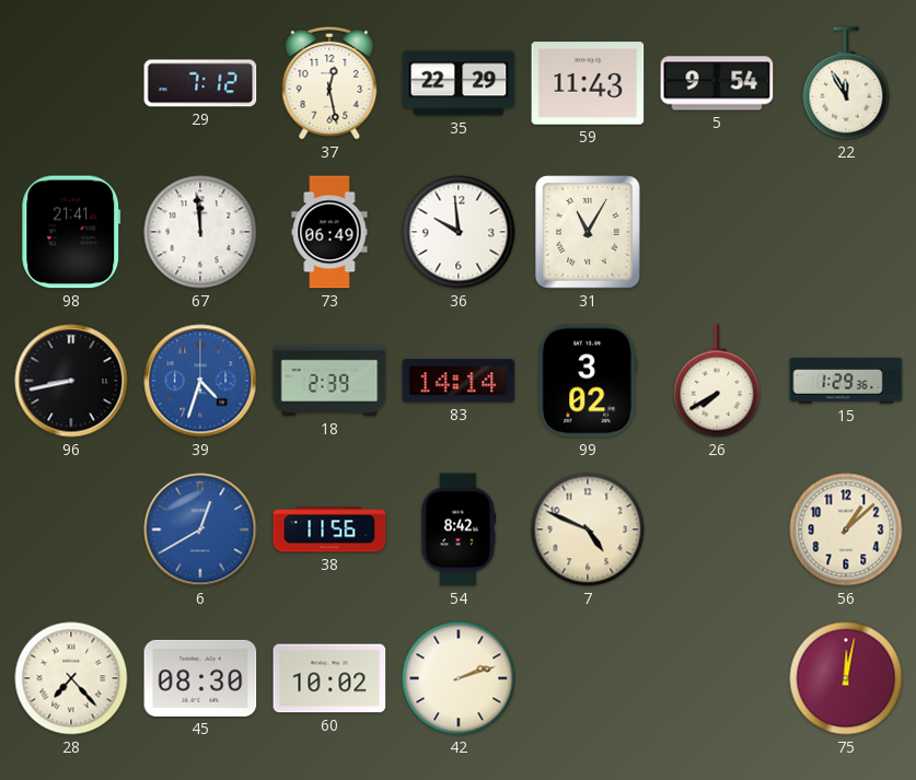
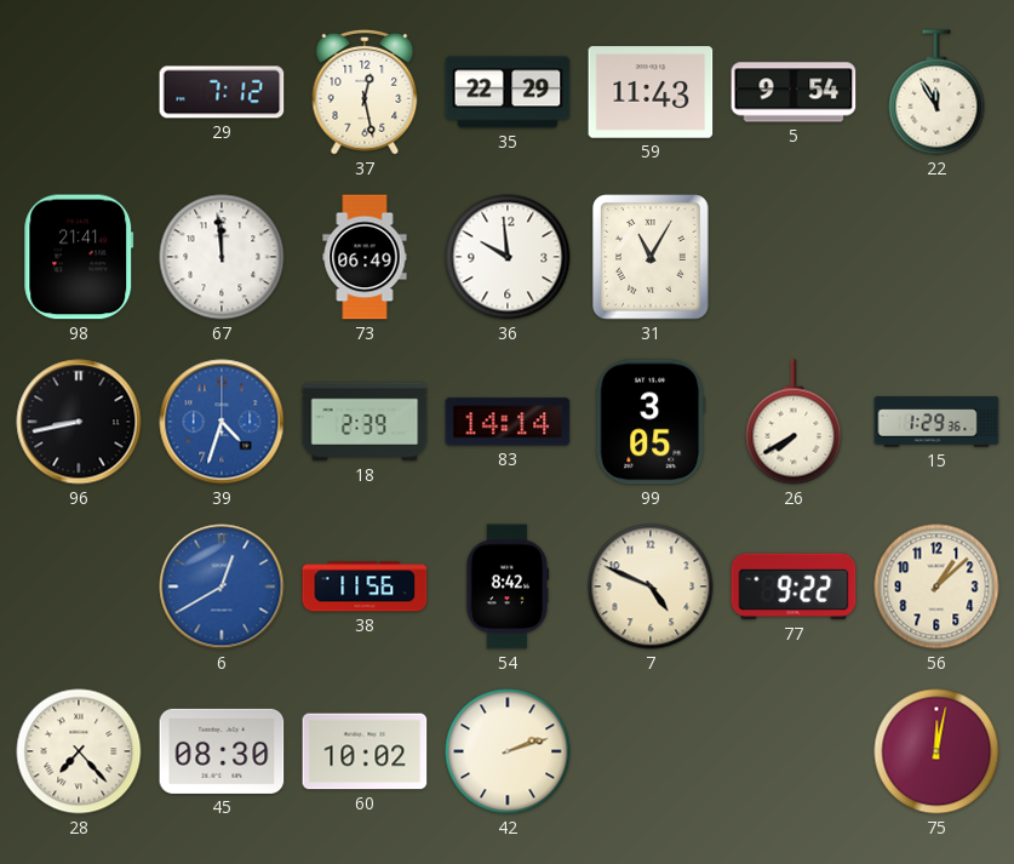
99: 3:02 -> 3:05
77: none -> 9:22
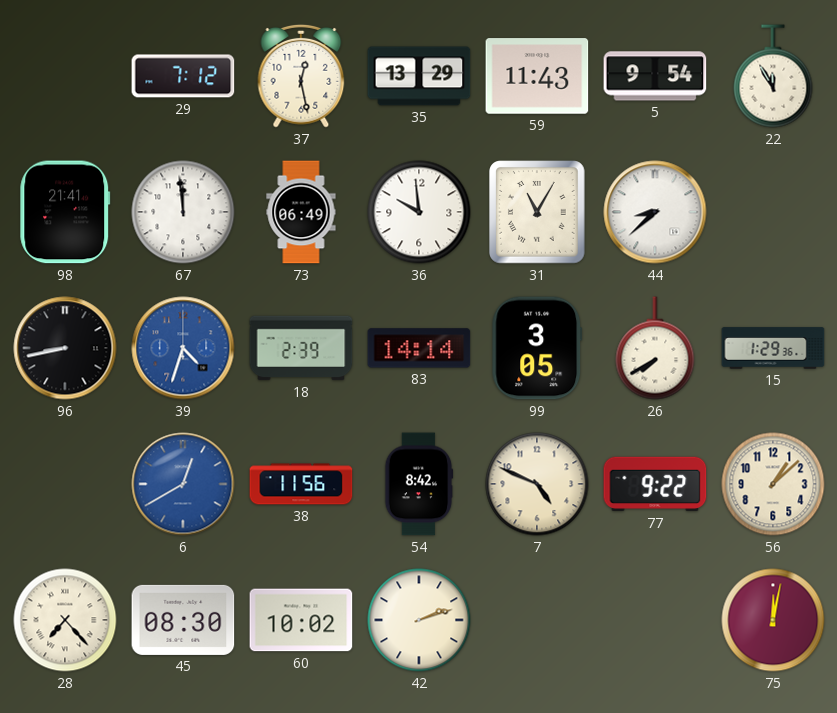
35: 22:29 -> 13:29
44: none -> 8:38
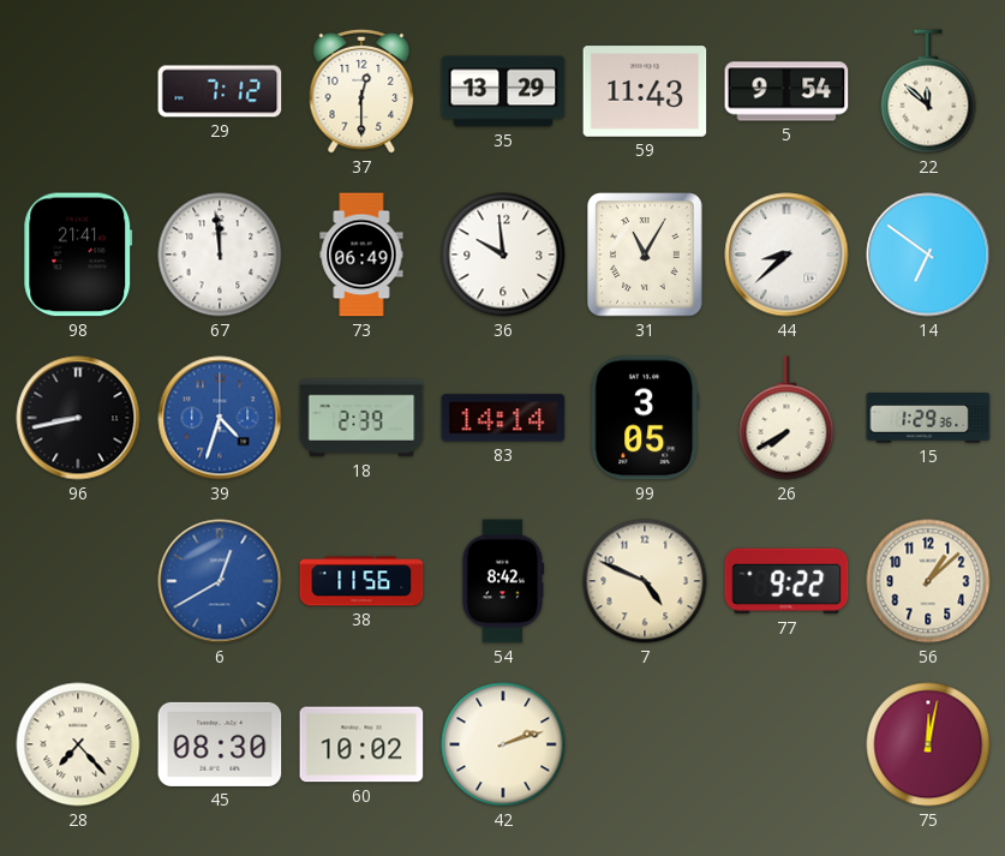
37: 12:28 -> 12:30
22: 11:55 -> 11:52
14: none -> 6:51
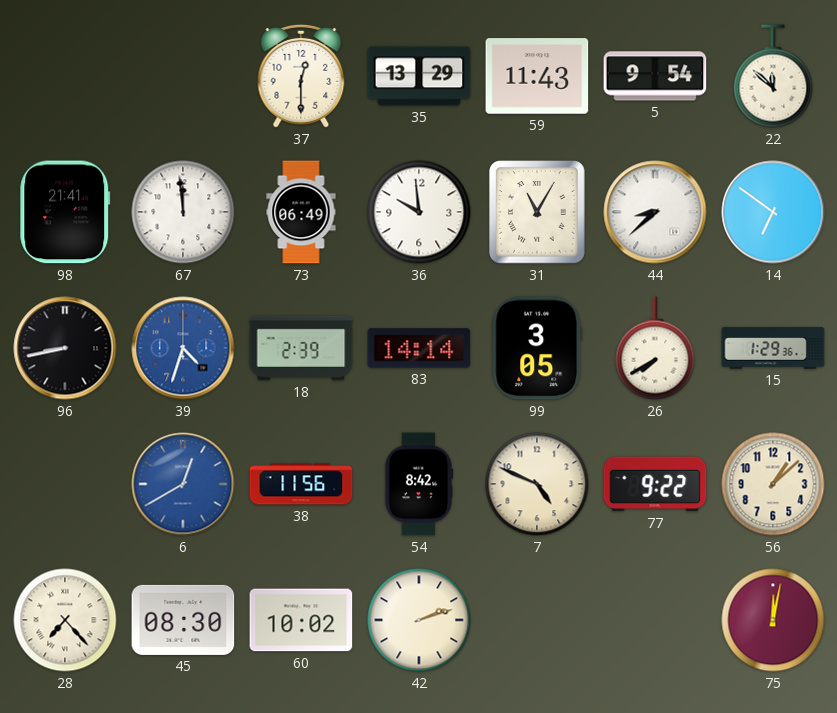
29: 7:12 -> none
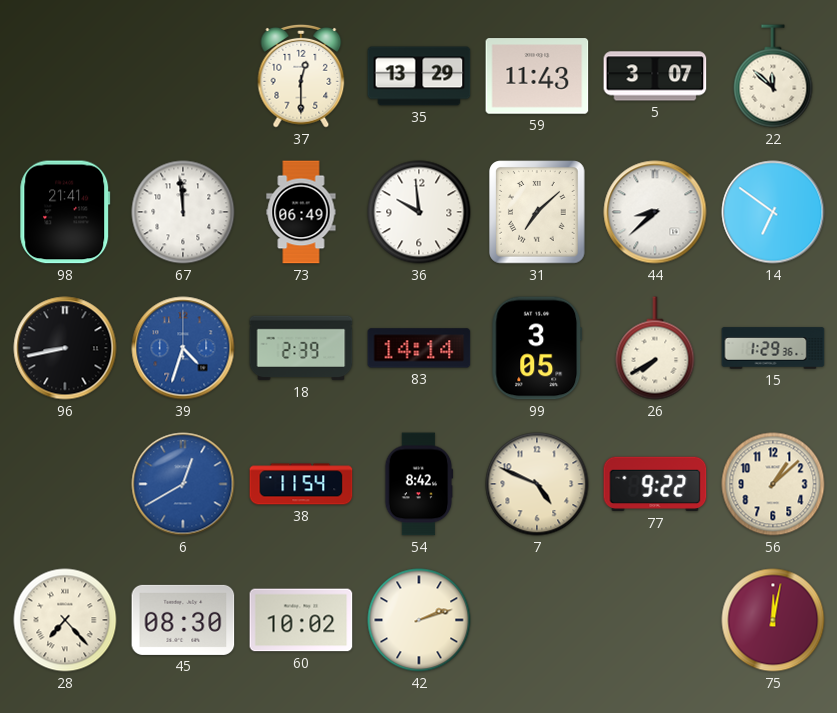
5: 9:54 -> 3:07
31: 11:05 -> 7:08
38: 11:56 -> 11:54
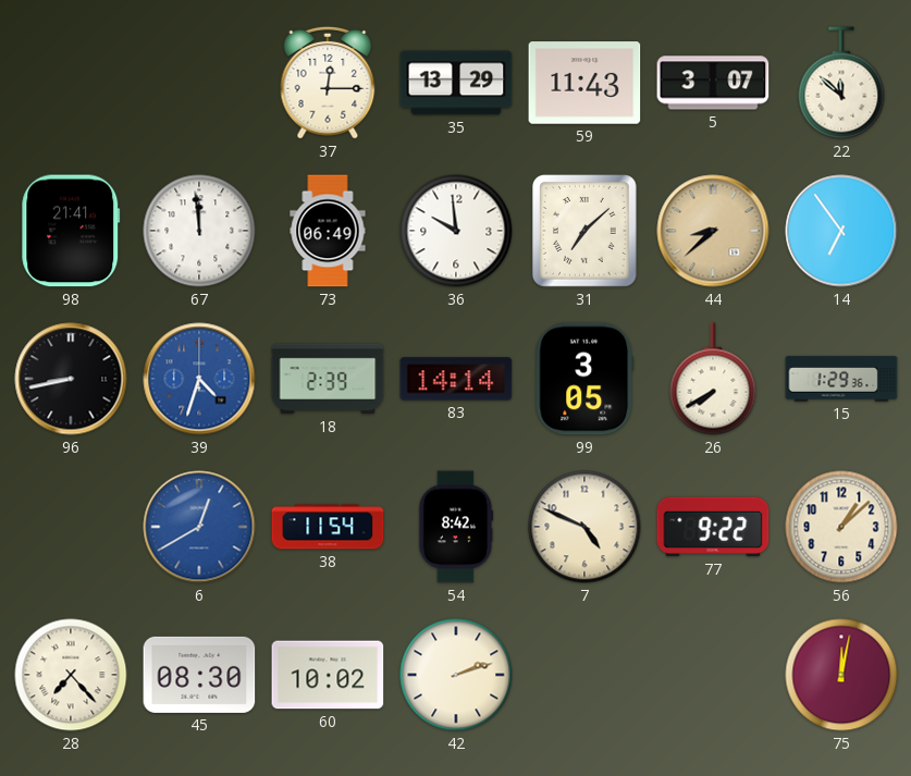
37: 12:30 -> 12:15
44 dial: white -> champagne
14: 6:51 -> 6:54
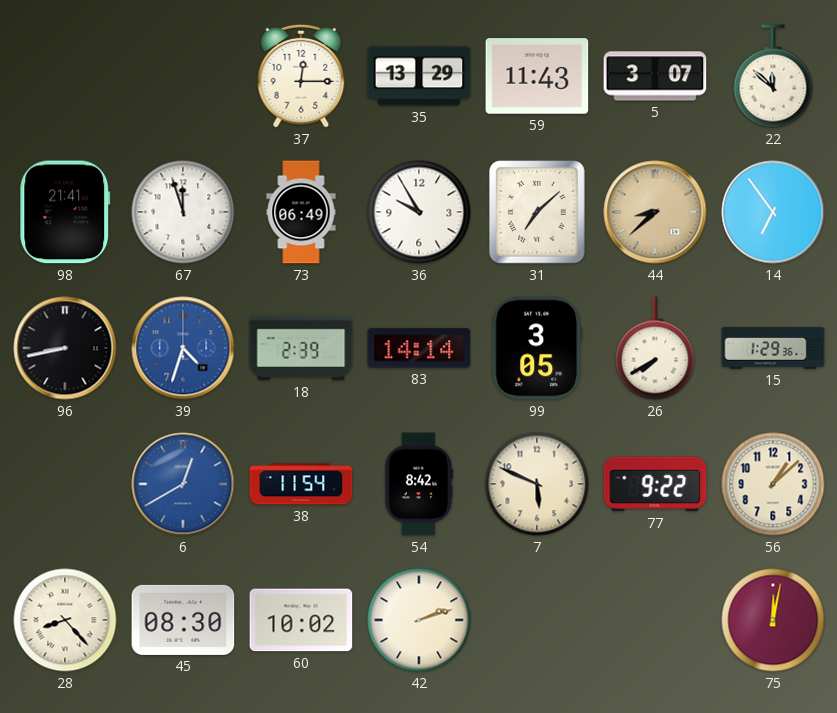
67: 11:59 -> 11:57
36: 9:59 -> 9:55
7: 4:49 -> 5:49
28: 7:23 -> 8:23
